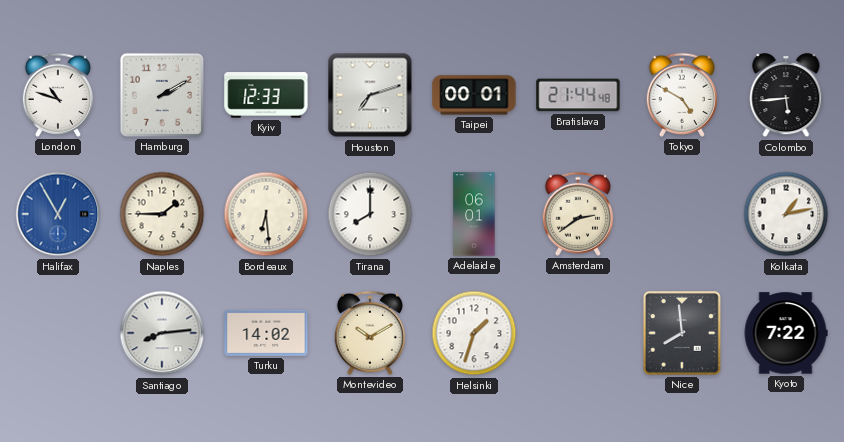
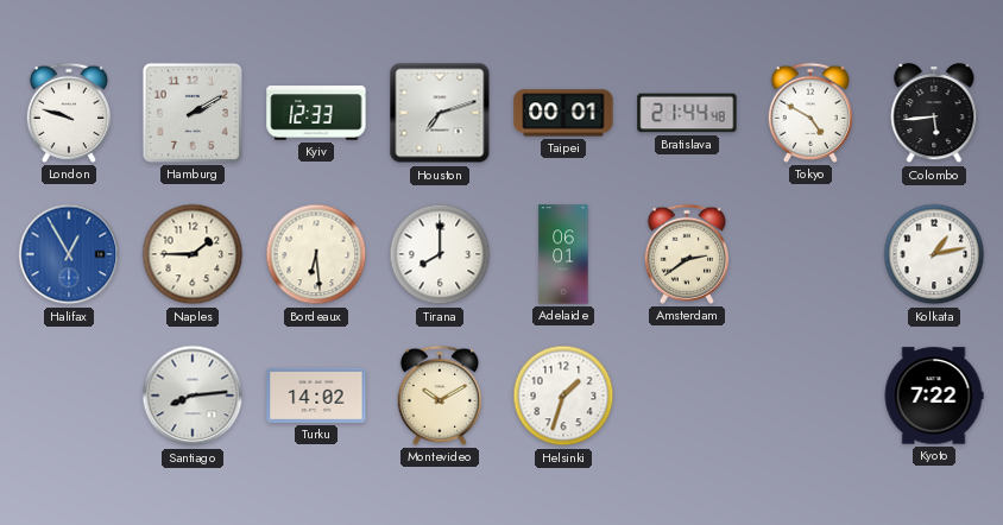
London: 10:48 -> 9:48
Nice: 7:59 -> none
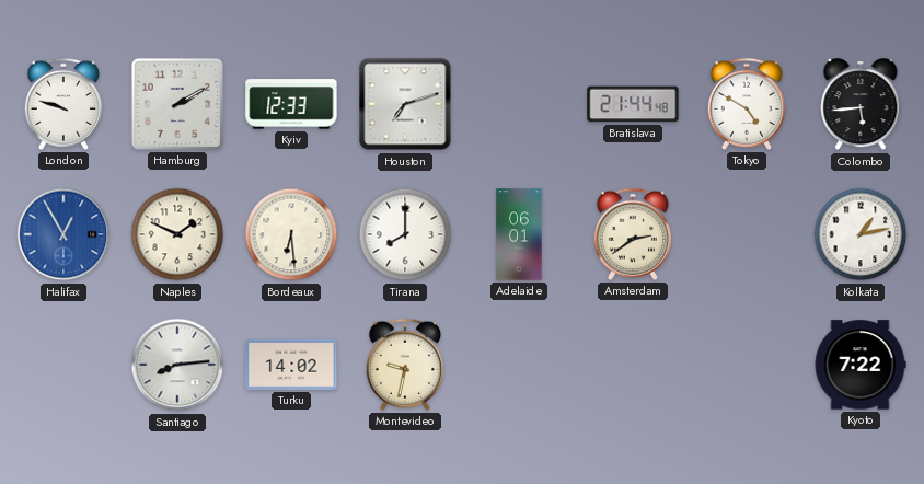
Taipei: 00:01 -> none
Naples: 1:45 -> 1:49
Montevideo: 10:10 -> 9:32
Helsinki: 1:33 -> none
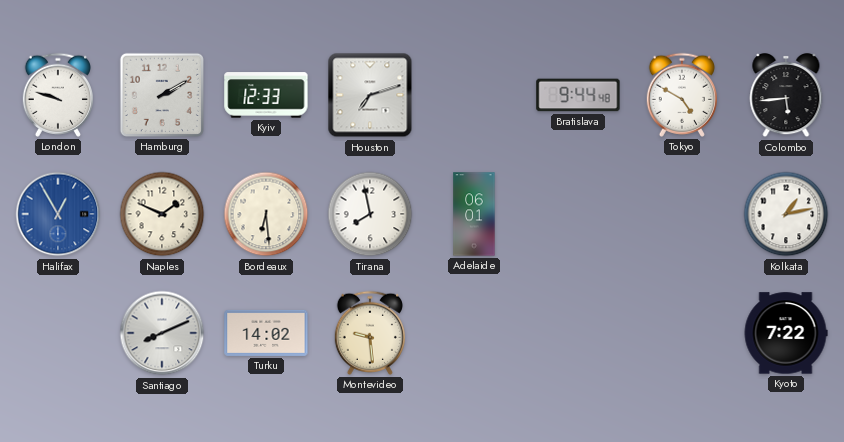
Bratislava: 21:44 -> 9:44
Tirana: 8:00 -> 7:58
Amsterdam: 2:39 -> none
Santiago: 8:14 -> 8:11
Montevideo: 9:32 -> 9:29
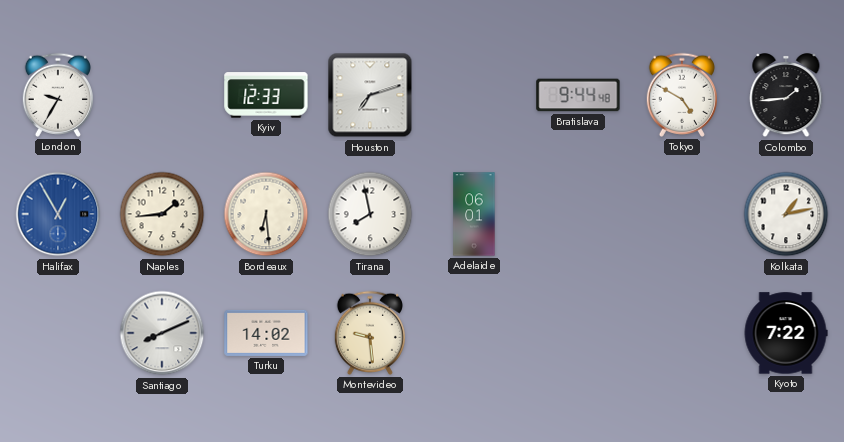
London: 9:48 -> 9:35
Hamburg: 2:10 -> none
Colombo: 5:44 -> 1:44
Naples: 1:49 -> 1:44
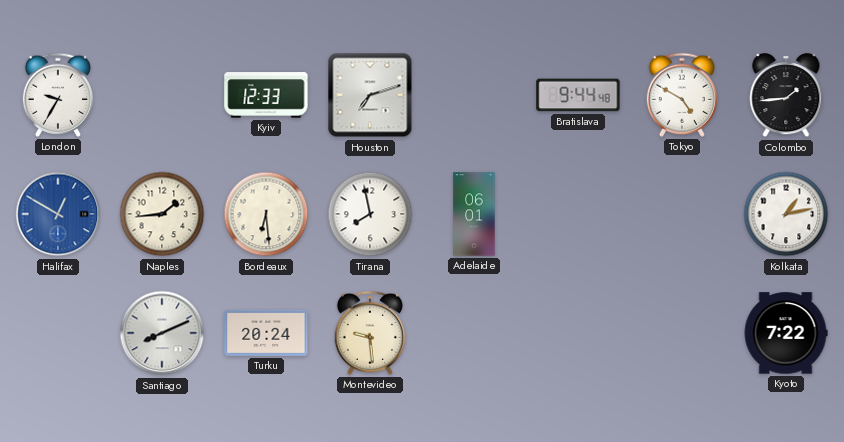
Halifax: 12:55 -> 12:50
Turku: 14:02 -> 20:24
